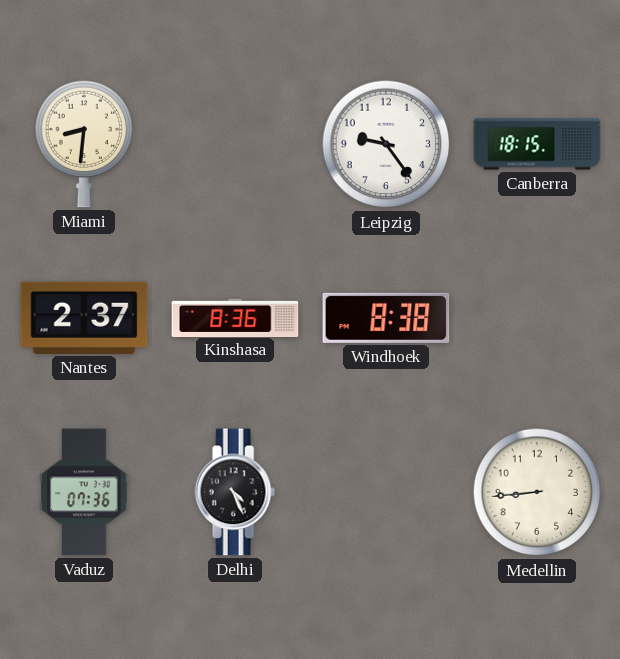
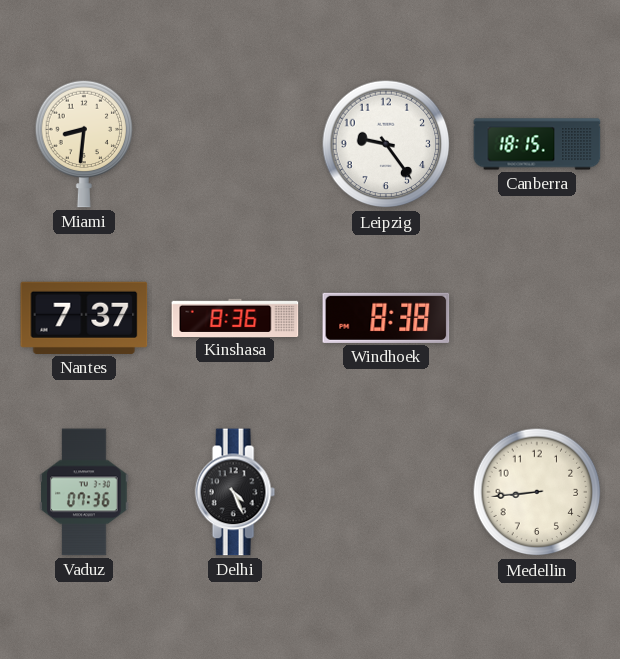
Nantes: 2:37 -> 7:37
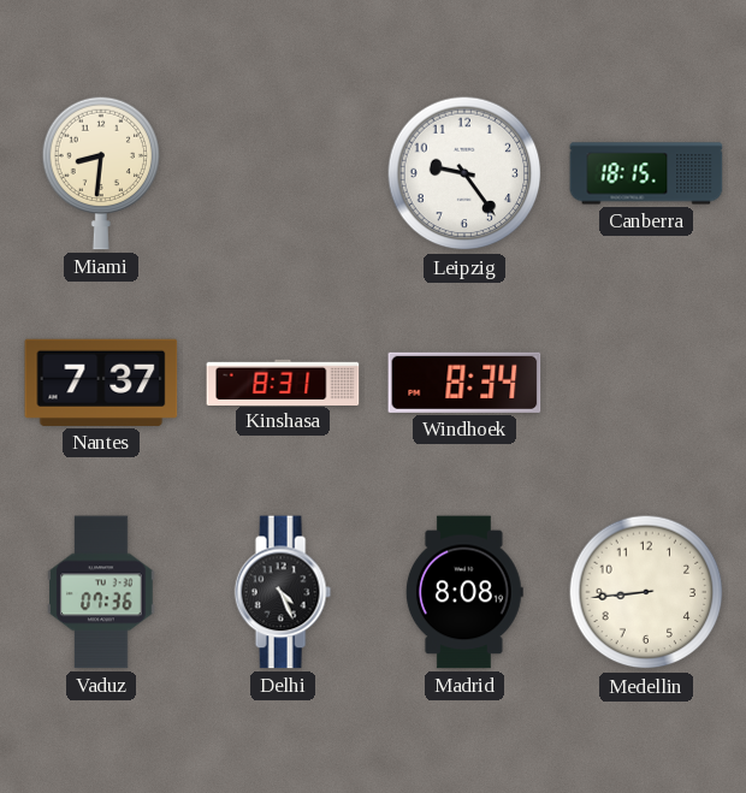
Kinshasa: 8:36 -> 8:31
Windhoek: 8:38 -> 8:34
Madrid: none -> 8:08
